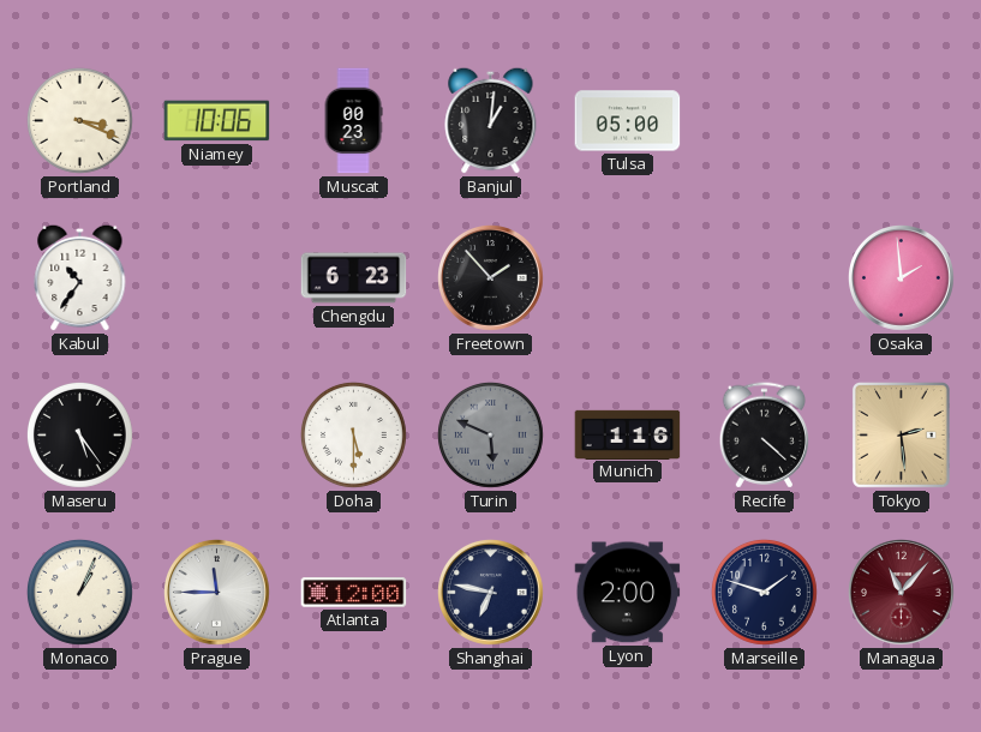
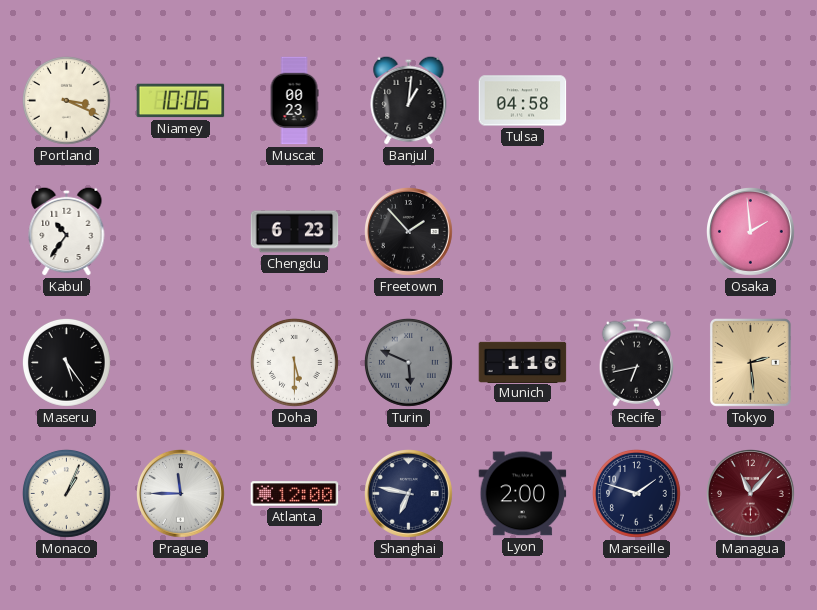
Tulsa: 05:00 -> 04:58
Recife: 4:22 -> 6:43
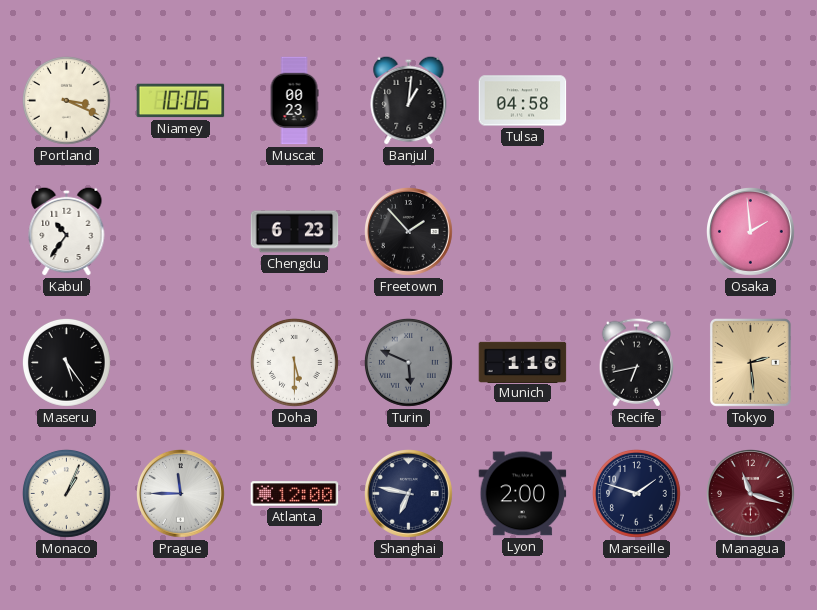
Managua: 11:07 -> 11:18
